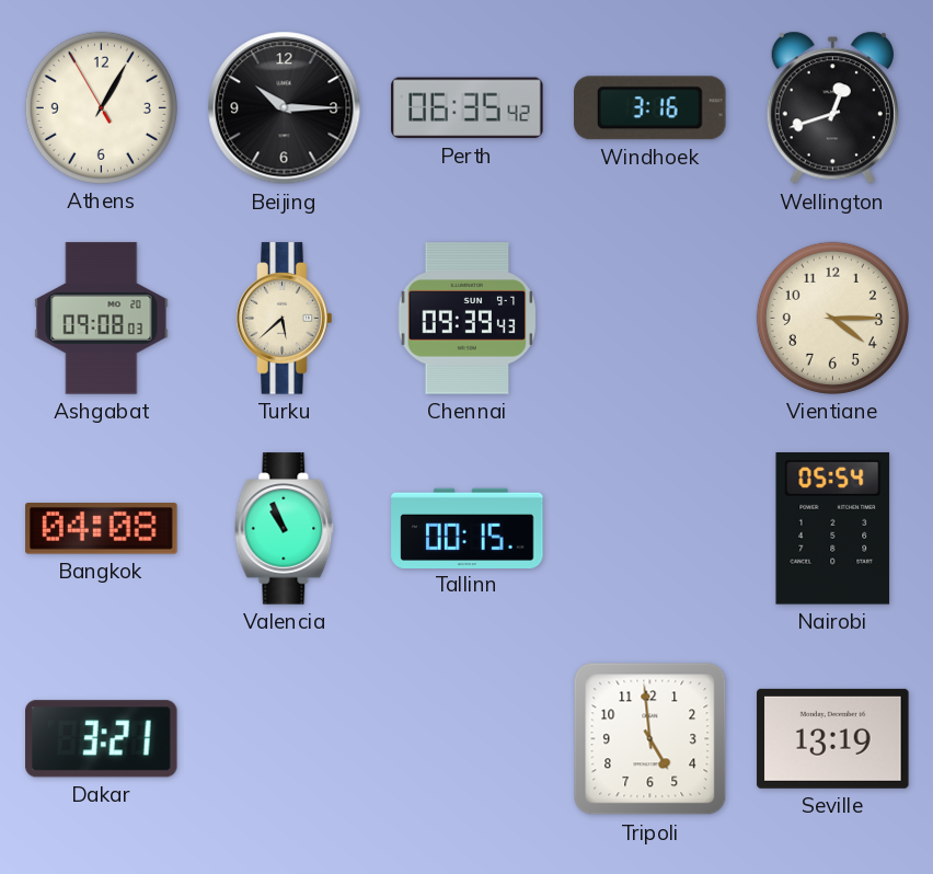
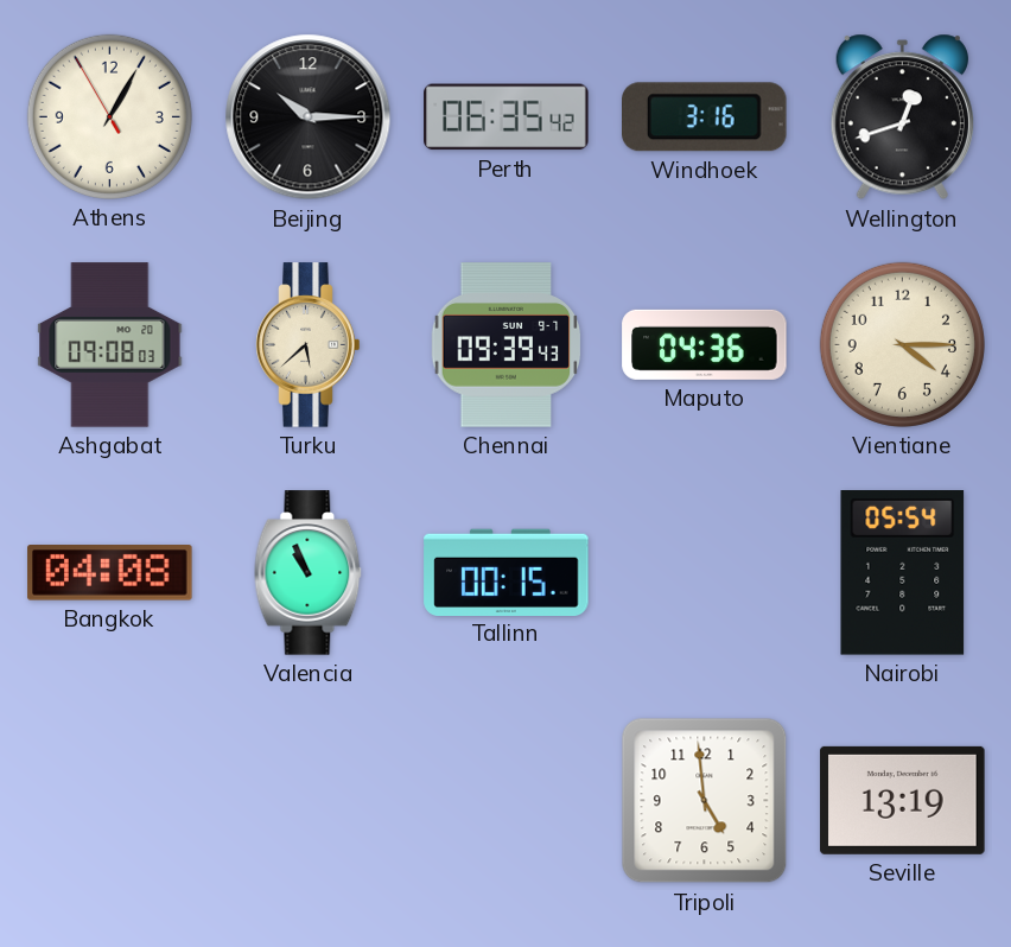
Maputo: none -> 04:36
Dakar: 3:21 -> none
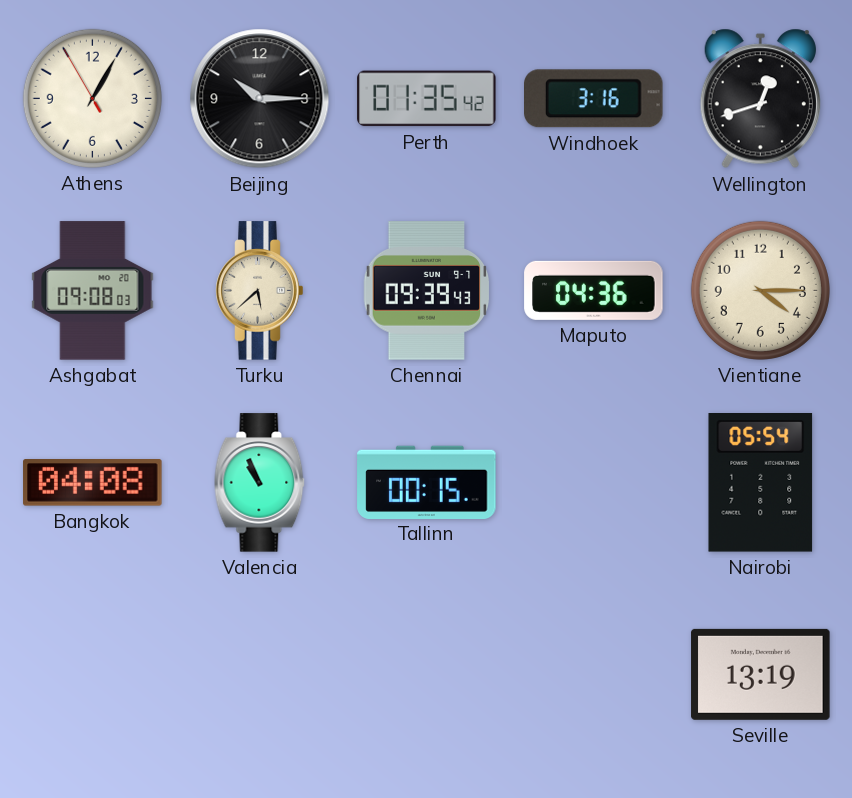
Perth: 06:35 -> 01:35
Tripoli: 4:59 -> none
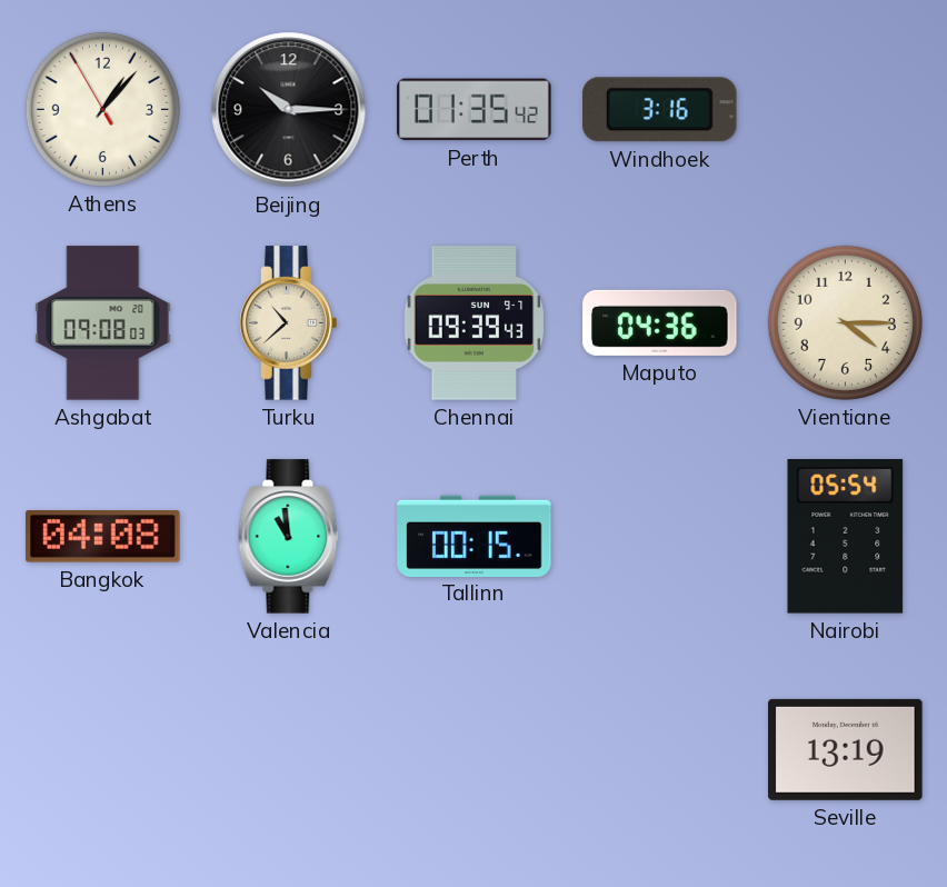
Athens: 1:04 -> 1:06
Wellington: 12:42 -> none
Turku: 5:38 -> 10:38
Valencia: 10:56 -> 10:59
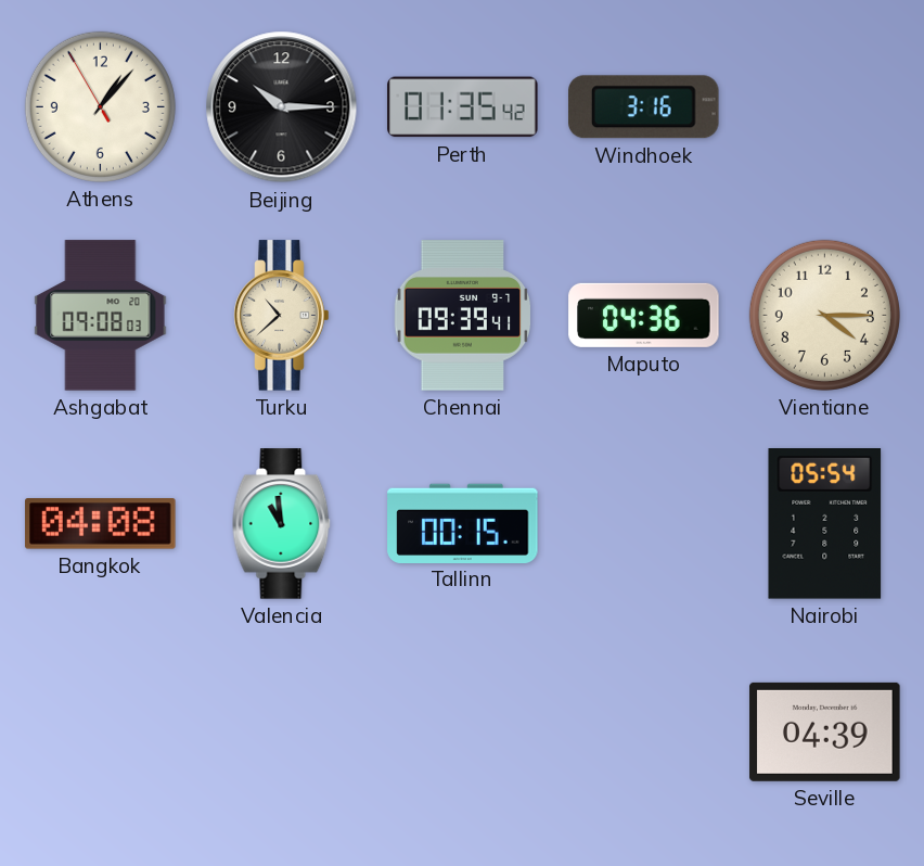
Chennai: 09:39:43 -> 09:39:41
Seville: 13:19 -> 04:39
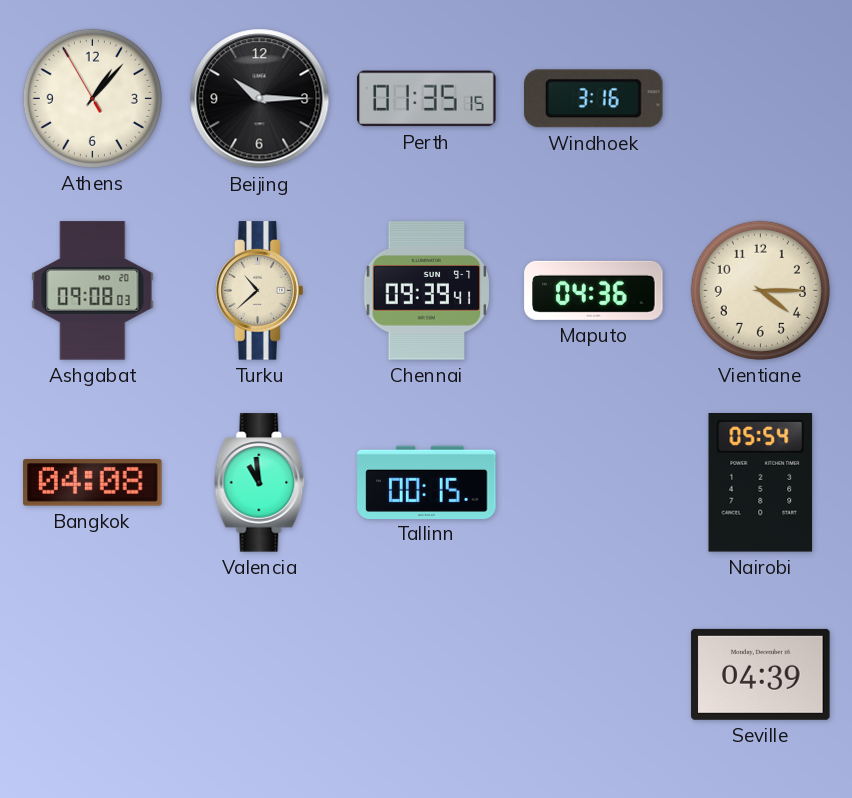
Perth: 01:35:42 -> 01:35:15
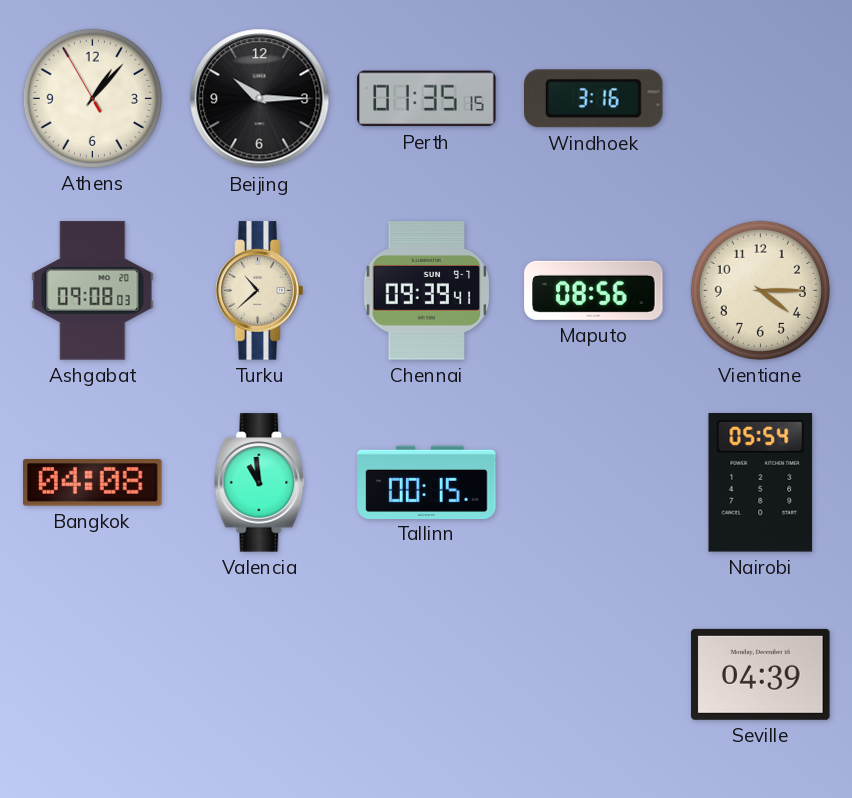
Maputo: 04:36 -> 08:56
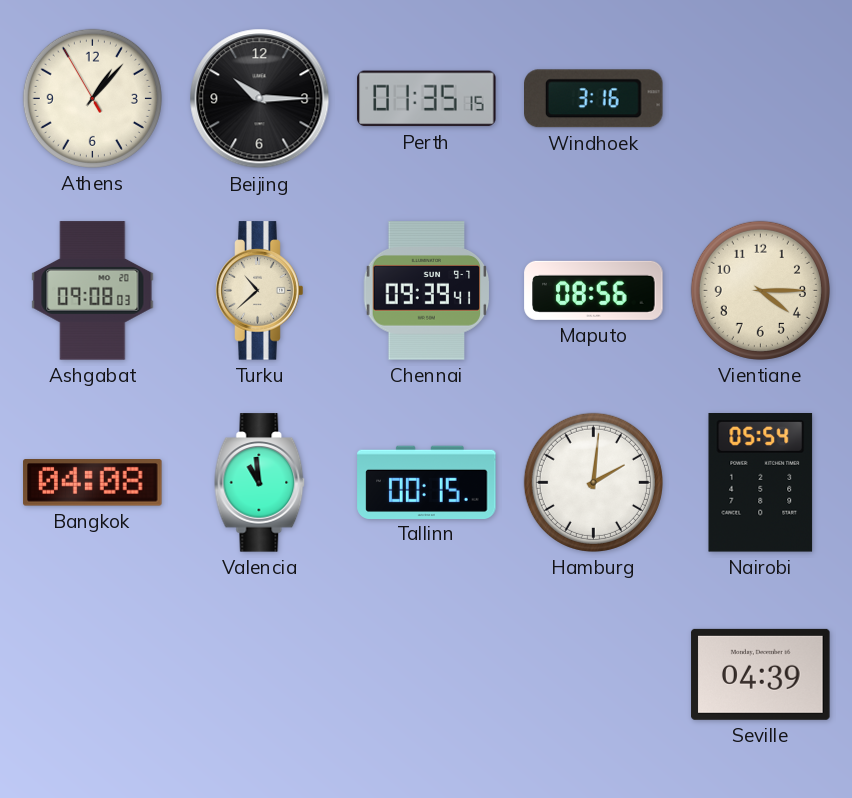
Hamburg: none -> 2:01
